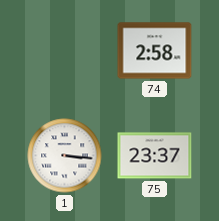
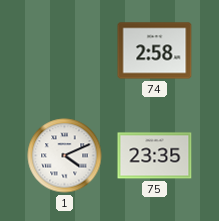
1: 3:16 -> 4:11
75: 23:37 -> 23:35
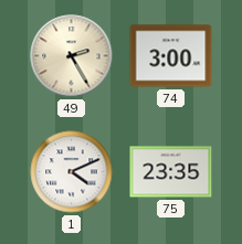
49: none -> 2:25
74: 2:58 -> 3:00
